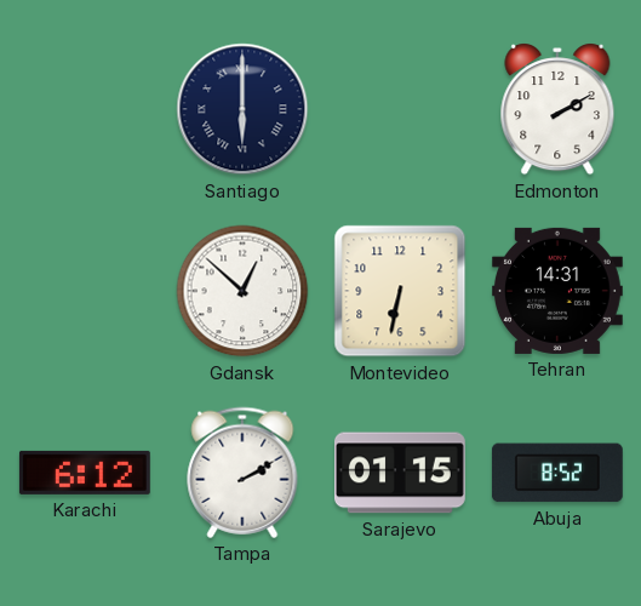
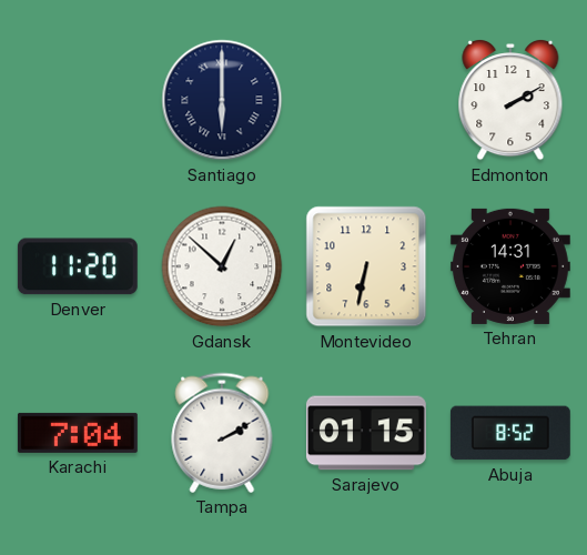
Denver: none -> 11:20
Karachi: 6:12 -> 7:04
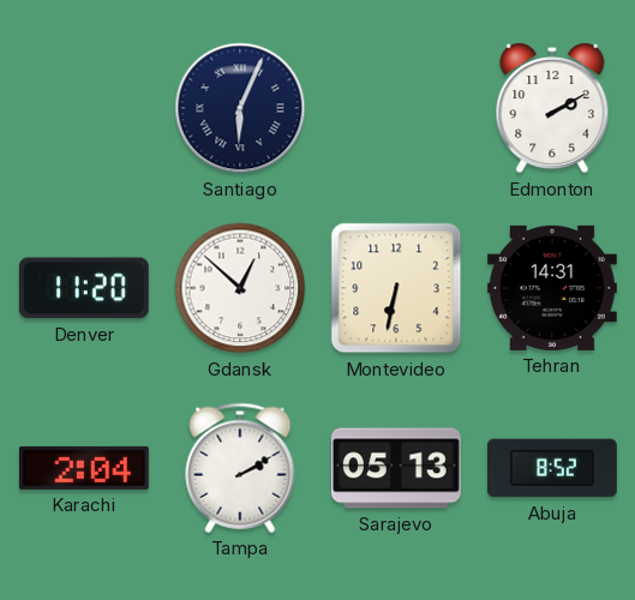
Santiago: 6:00 -> 6:04
Karachi: 7:04 -> 2:04
Sarajevo: 01:15 -> 05:13
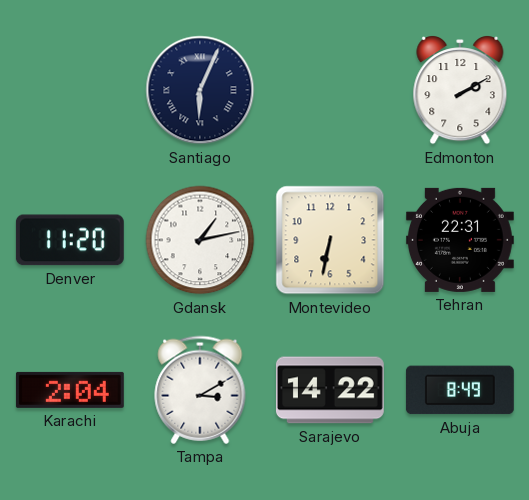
Gdansk: 12:52 -> 1:13
Tehran: 14:31 -> 22:31
Tampa: 2:10 -> 3:10
Sarajevo: 05:13 -> 14:22
Abuja: 8:52 -> 8:49
